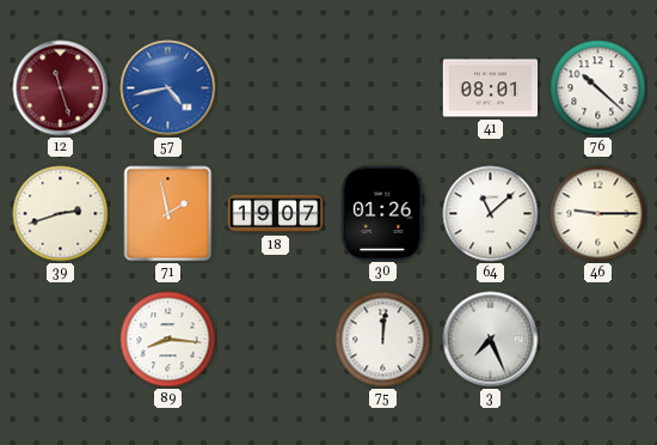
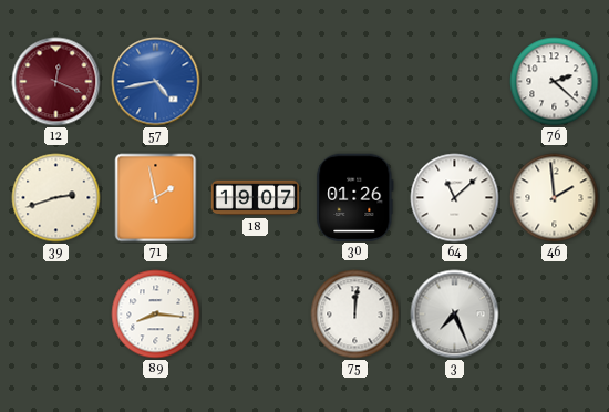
12: 11:27 -> 12:19
41: 08:01 -> none
76: 10:22 -> 2:22
46: 9:15 -> 1:59
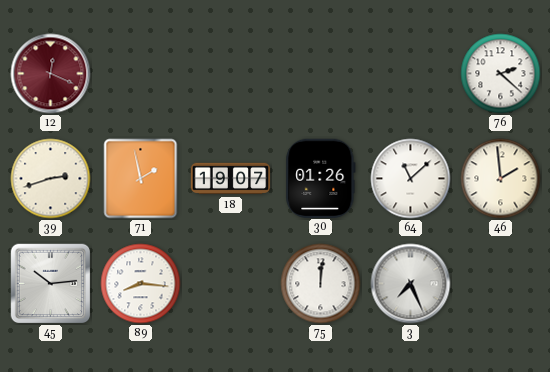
57: 4:43 -> none
45: none -> 10:14
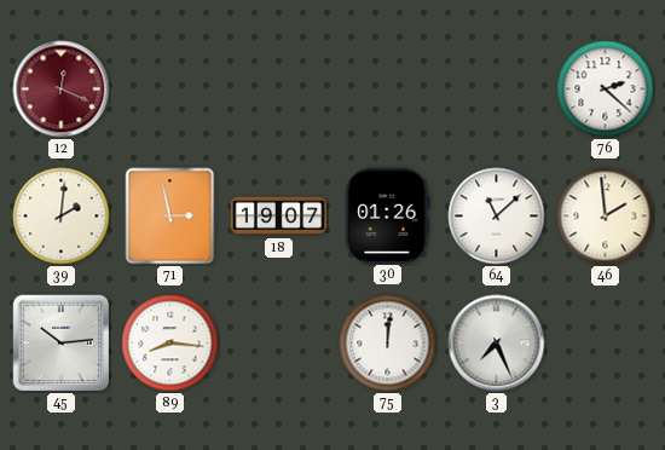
39: 2:42 -> 2:01
71: 1:58 -> 2:58
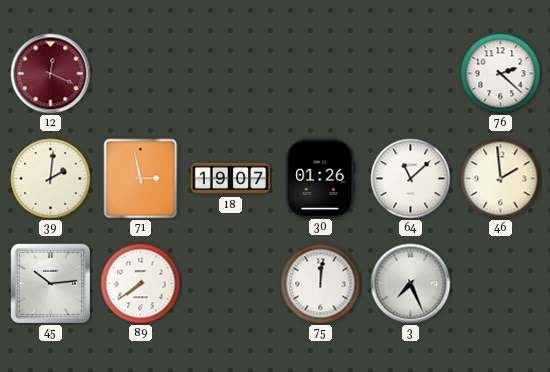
89: 8:16 -> 7:39
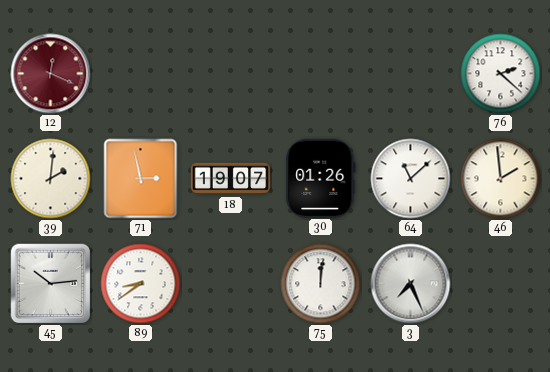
89: 7:39 -> 8:39
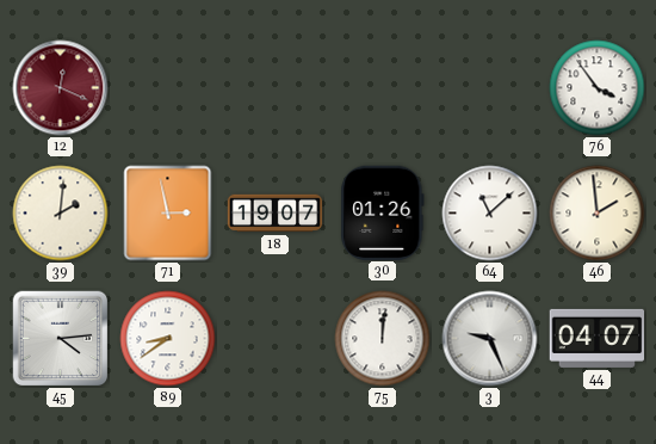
76: 2:22 -> 3:54
45: 10:14 -> 4:14
3: 7:26 -> 9:26
44: none -> 04:07
